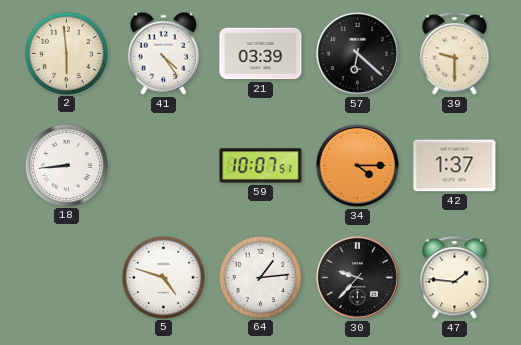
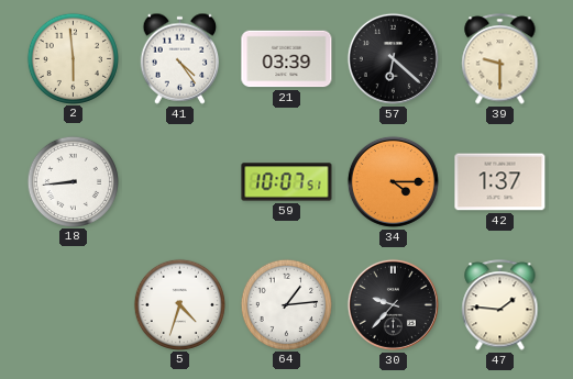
5: 4:48 -> 4:33
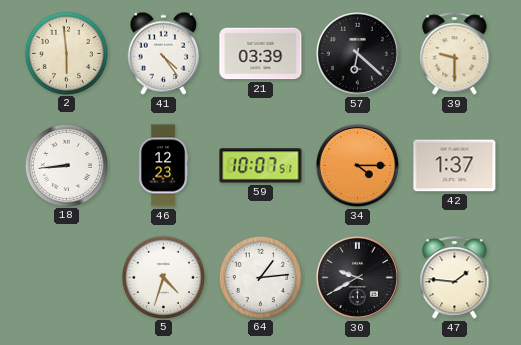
46: none -> 12:23
30: 9:37 -> 9:40
